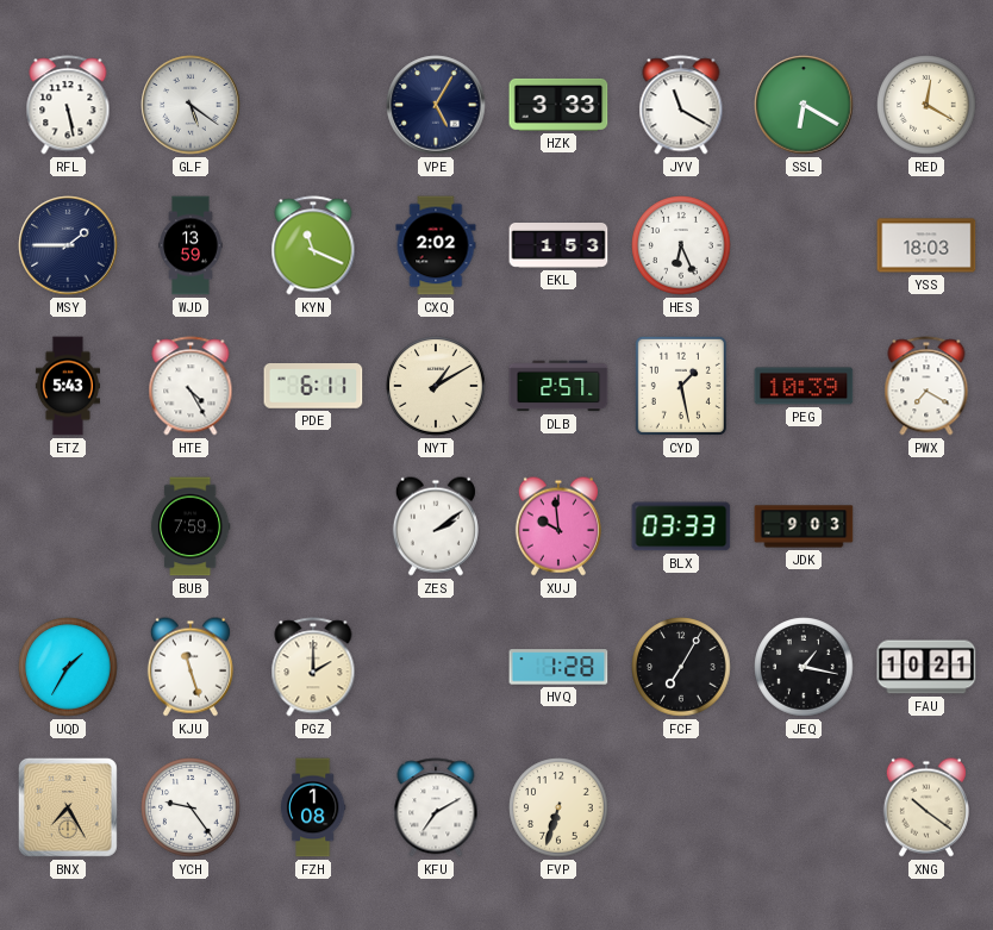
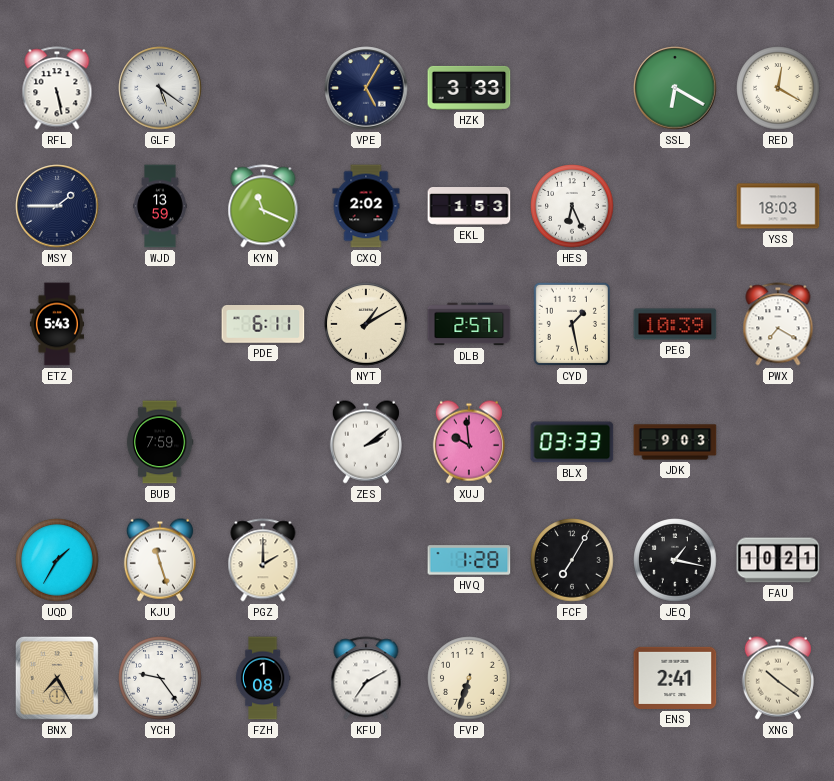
JYV: 11:20 -> none
HTE: 4:25 -> none
ENS: none -> 2:41
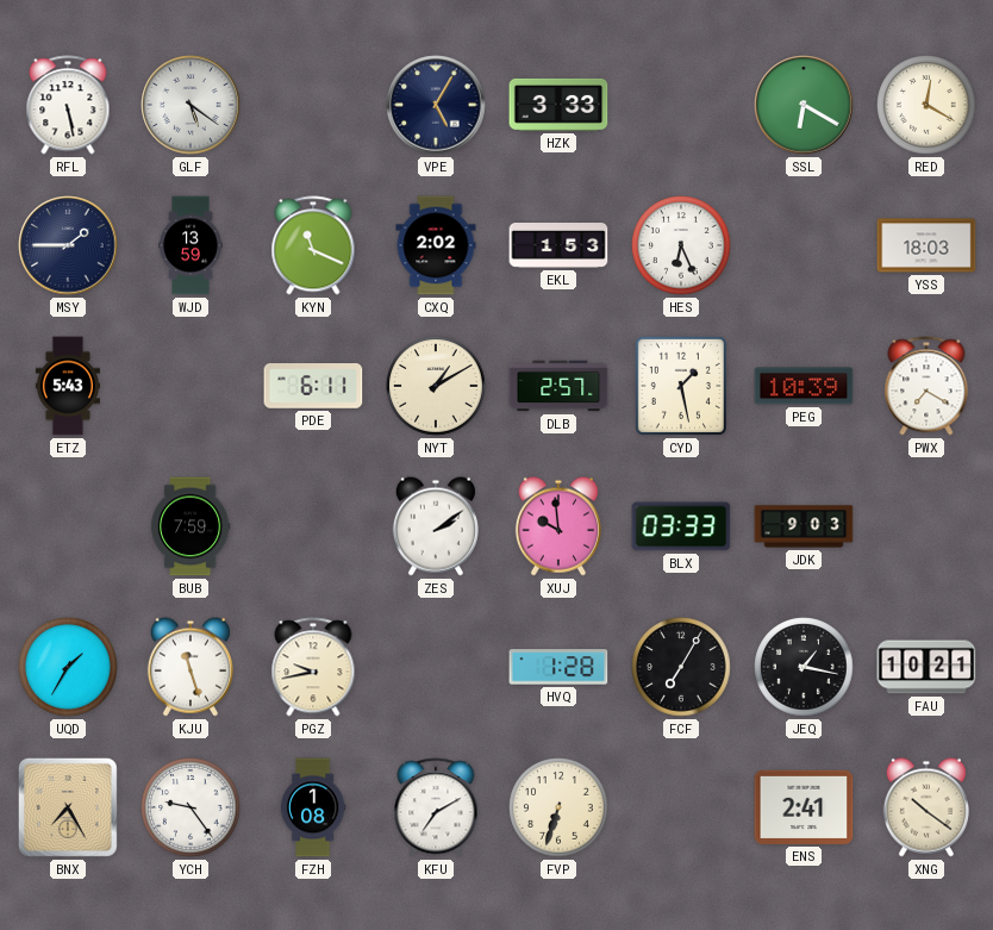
PGZ: 2:00 -> 9:43
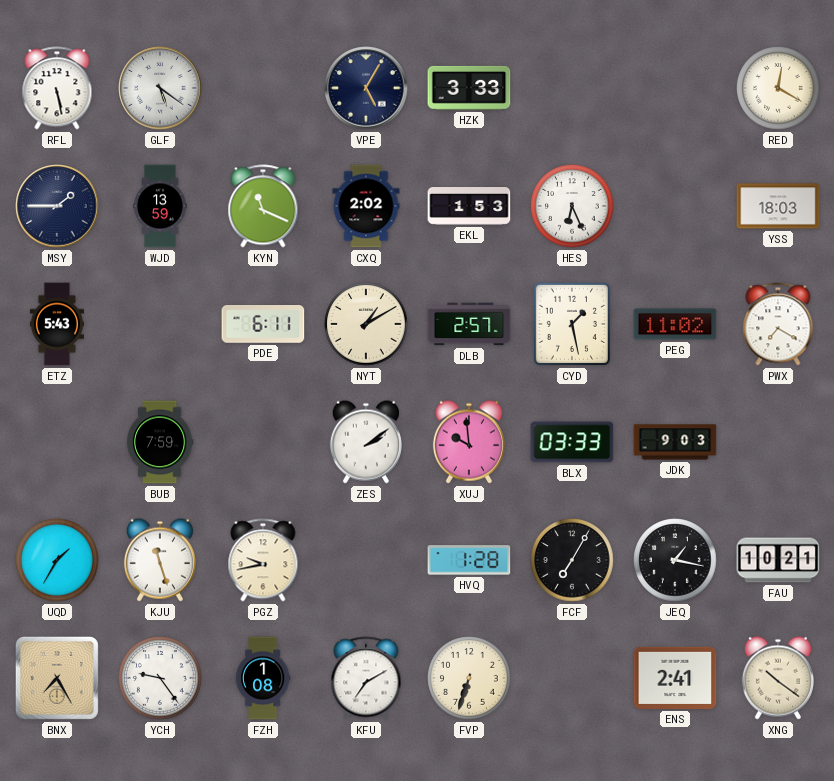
SSL: 6:20 -> none
PEG: 10:39 -> 11:02
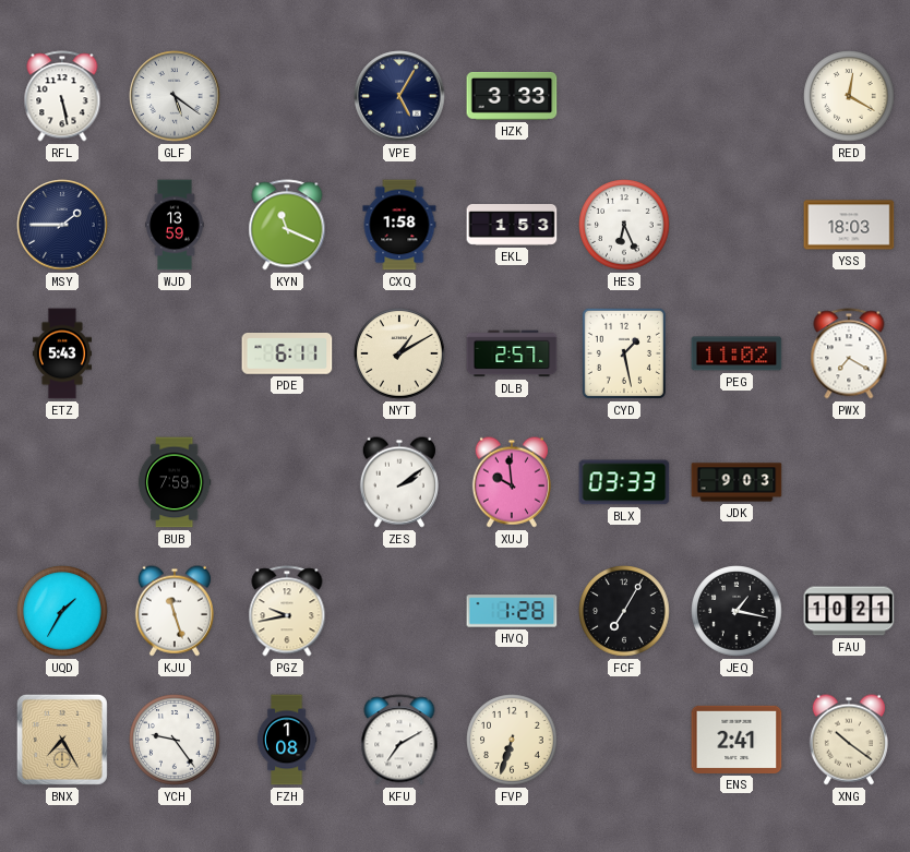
CXQ: 2:02 -> 1:58
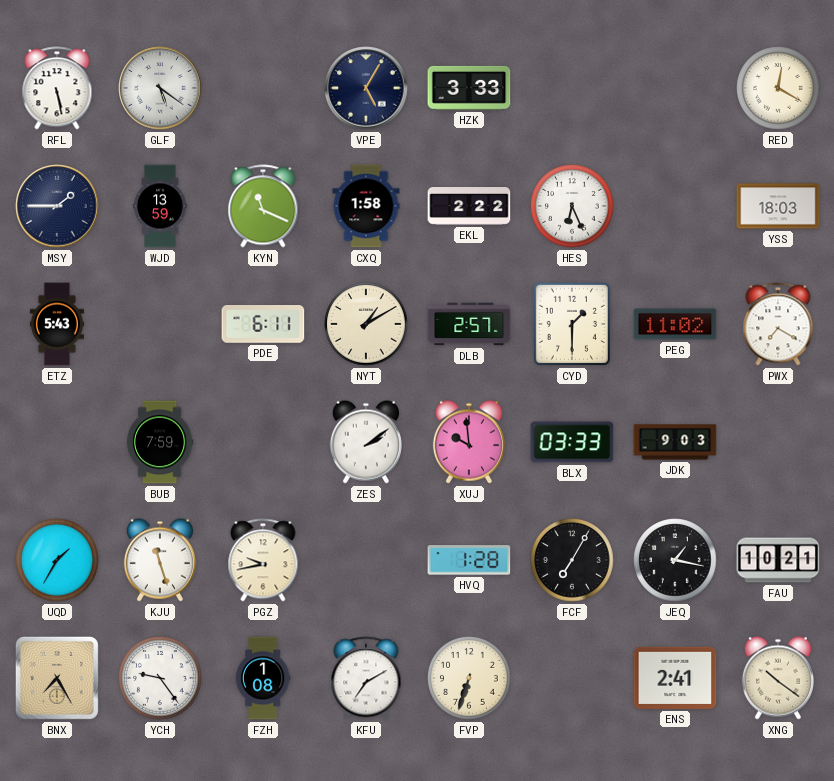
EKL: 1:53 -> 2:22
CYD: 1:28 -> 1:30
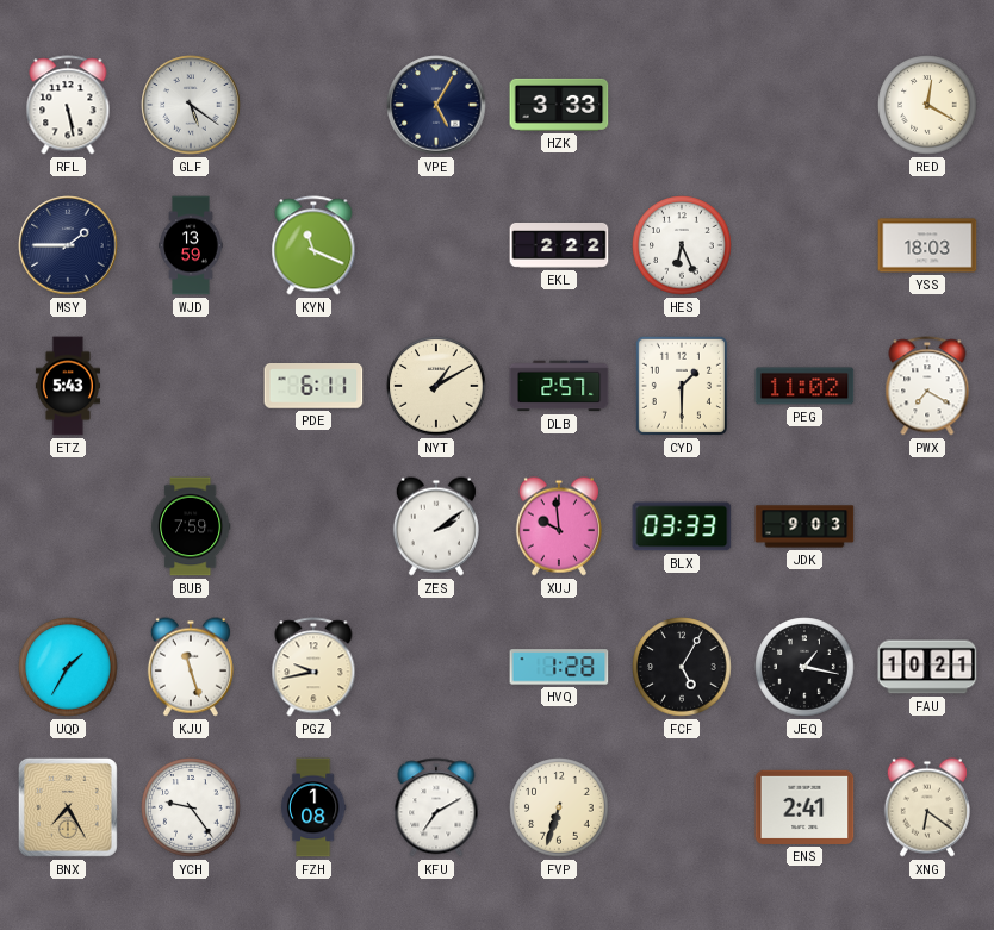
CXQ: 1:58 -> none
FCF: 7:05 -> 5:05
XNG: 10:21 -> 6:21
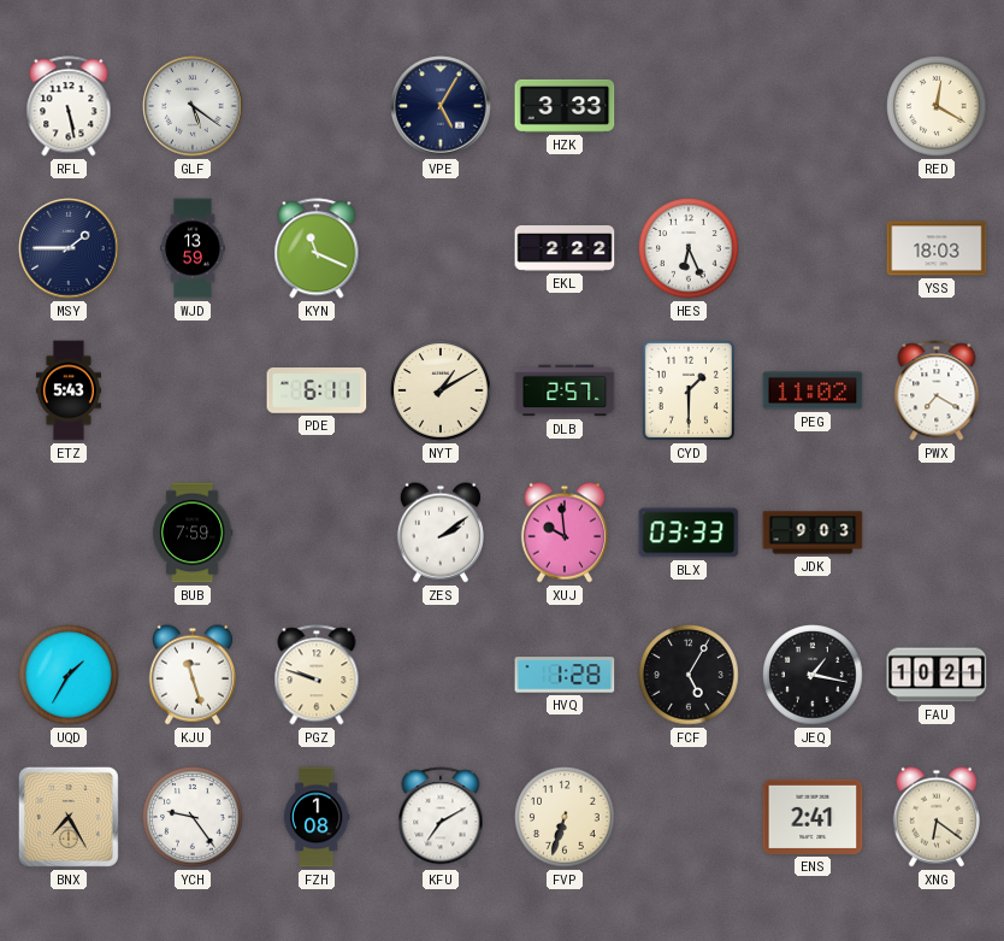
PGZ: 9:43 -> 9:48
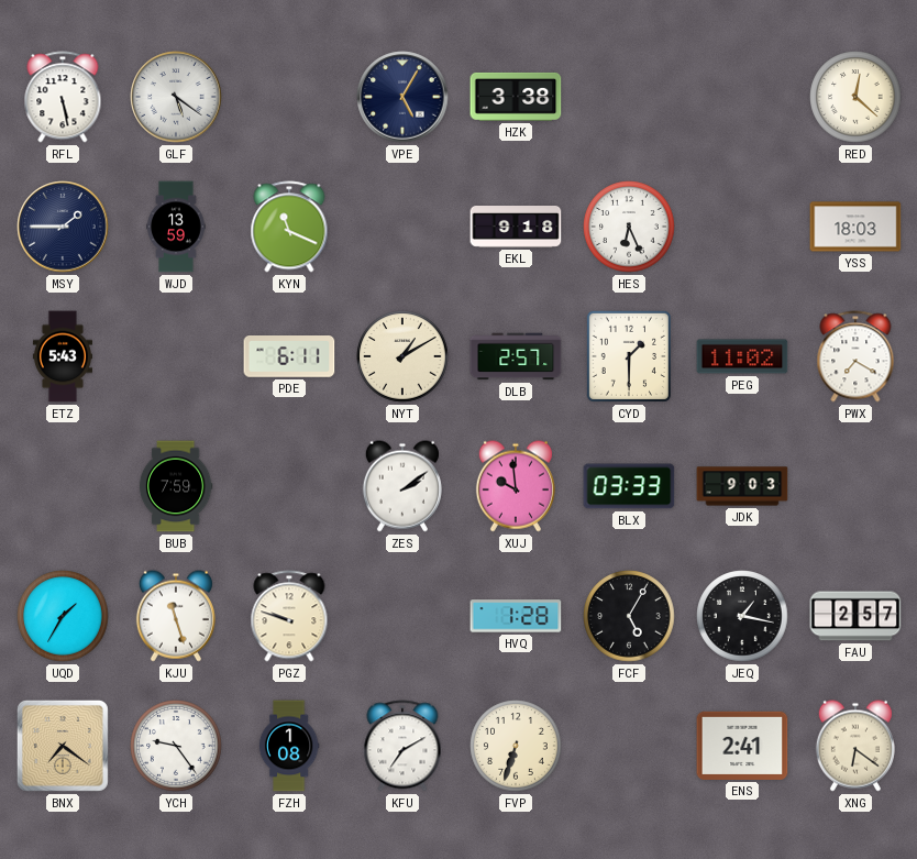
HZK: 3:33 -> 3:38
RED: 12:20 -> 12:22
EKL: 2:22 -> 9:18
FAU: 10:21 -> 2:57
BNX: 7:25 -> 7:21
